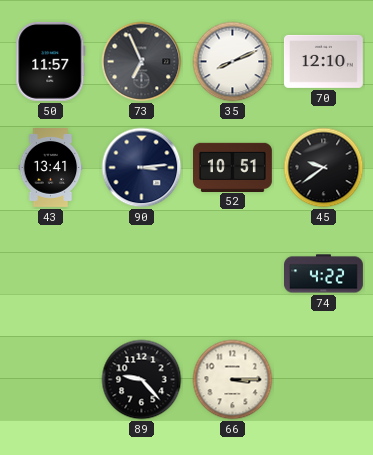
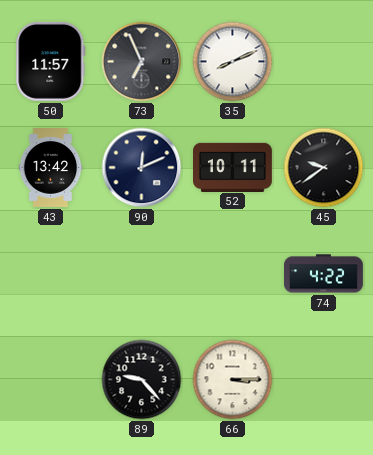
70: 12:10 -> none
43: 13:41 -> 13:42
90: 3:14 -> 12:11
52: 10:51 -> 10:11
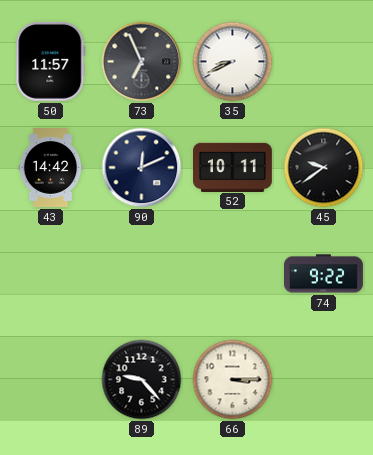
35: 8:11 -> 8:41
43: 13:42 -> 14:42
74: 4:22 -> 9:22
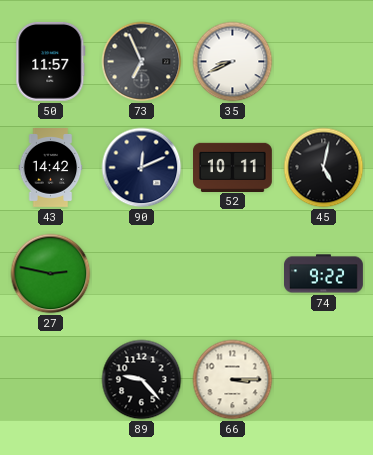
45: 9:39 -> 5:02
27: none -> 2:47
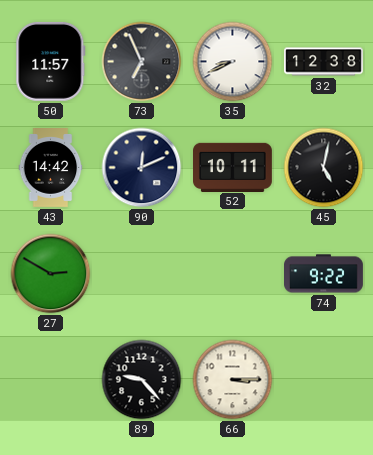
32: none -> 12:38
27: 2:47 -> 2:50
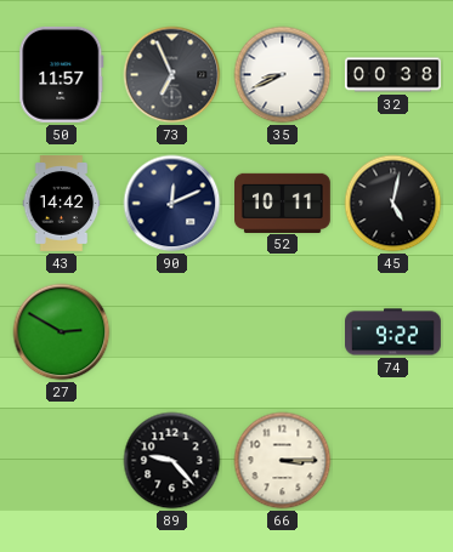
32: 12:38 -> 00:38
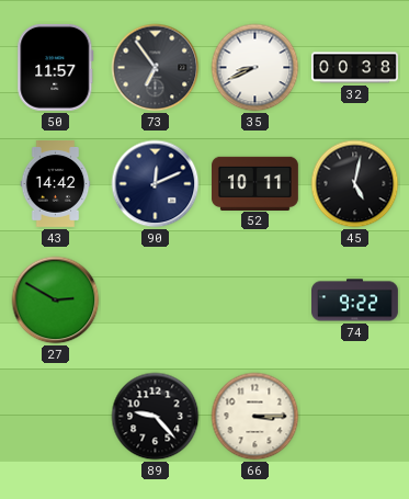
73: 6:56 -> 6:54
